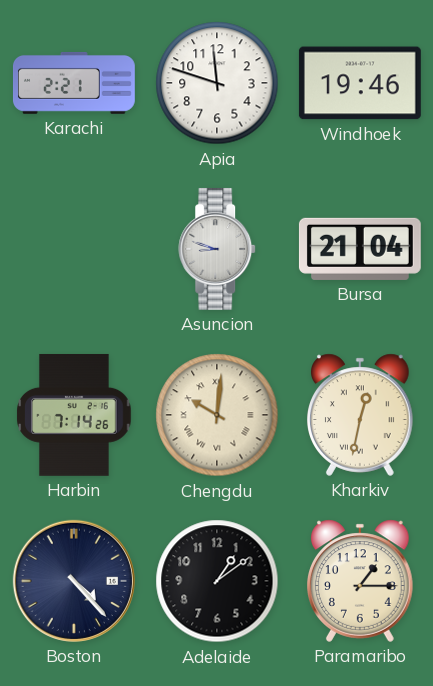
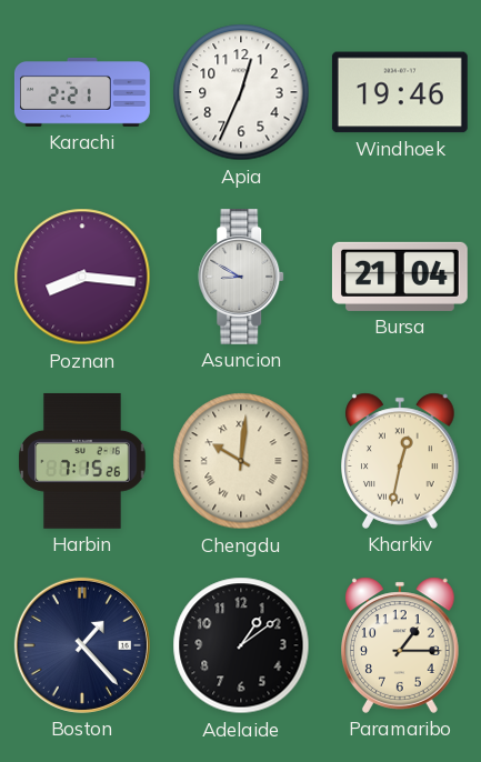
Apia: 11:48 -> 12:34
Poznan: none -> 8:16
Asuncion: 8:48 -> 8:50
Harbin: 7:14 -> 7:15
Boston: 4:23 -> 1:23
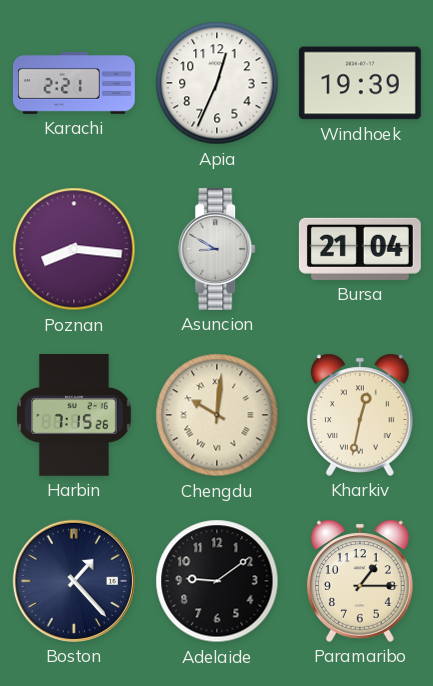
Windhoek: 19:46 -> 19:39
Adelaide: 1:09 -> 9:09
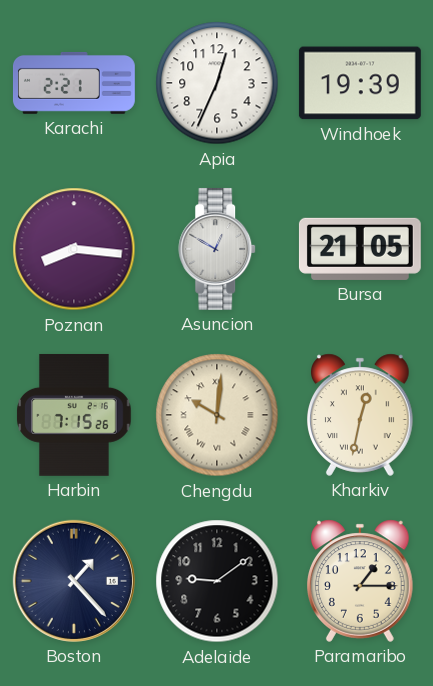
Asuncion: 8:50 -> 12:50
Bursa: 21:04 -> 21:05
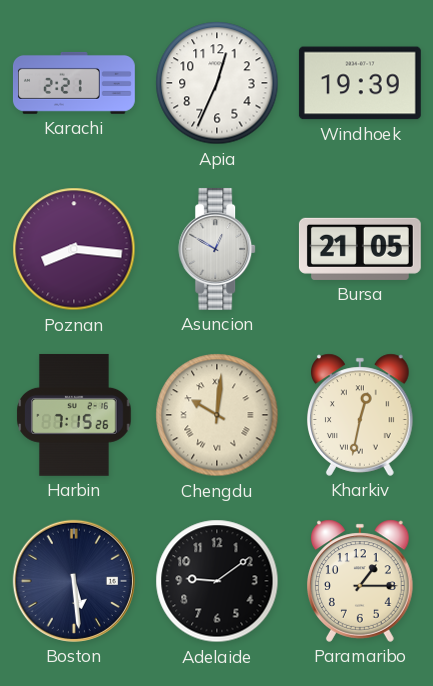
Boston: 1:23 -> 5:29
